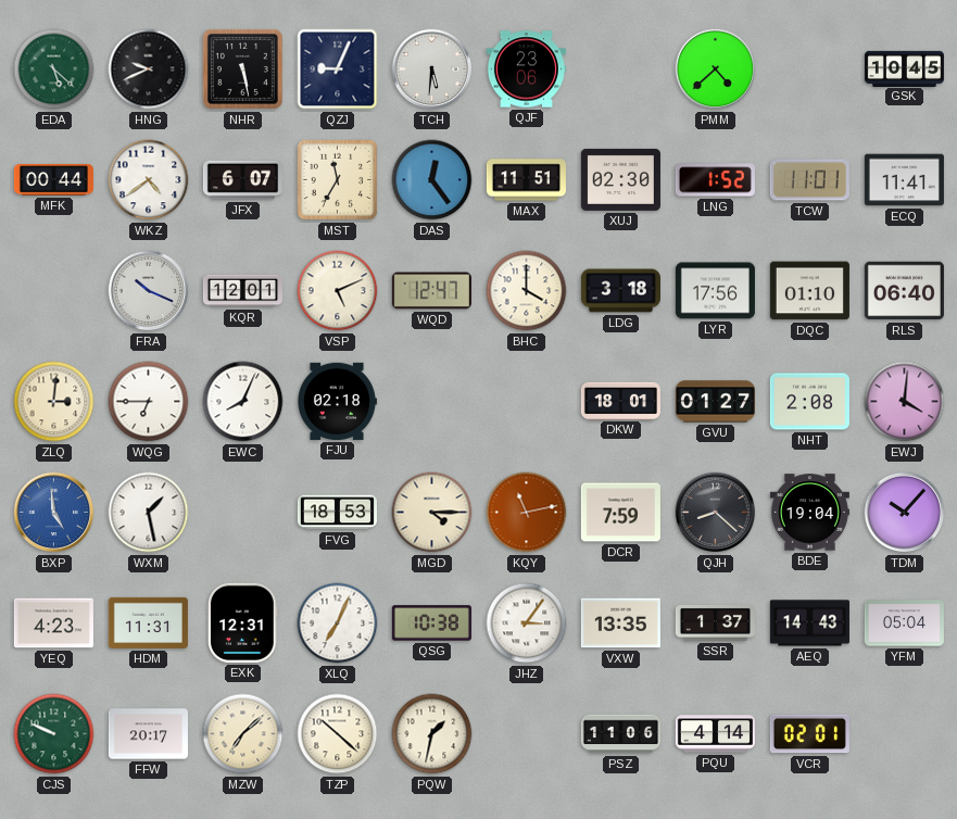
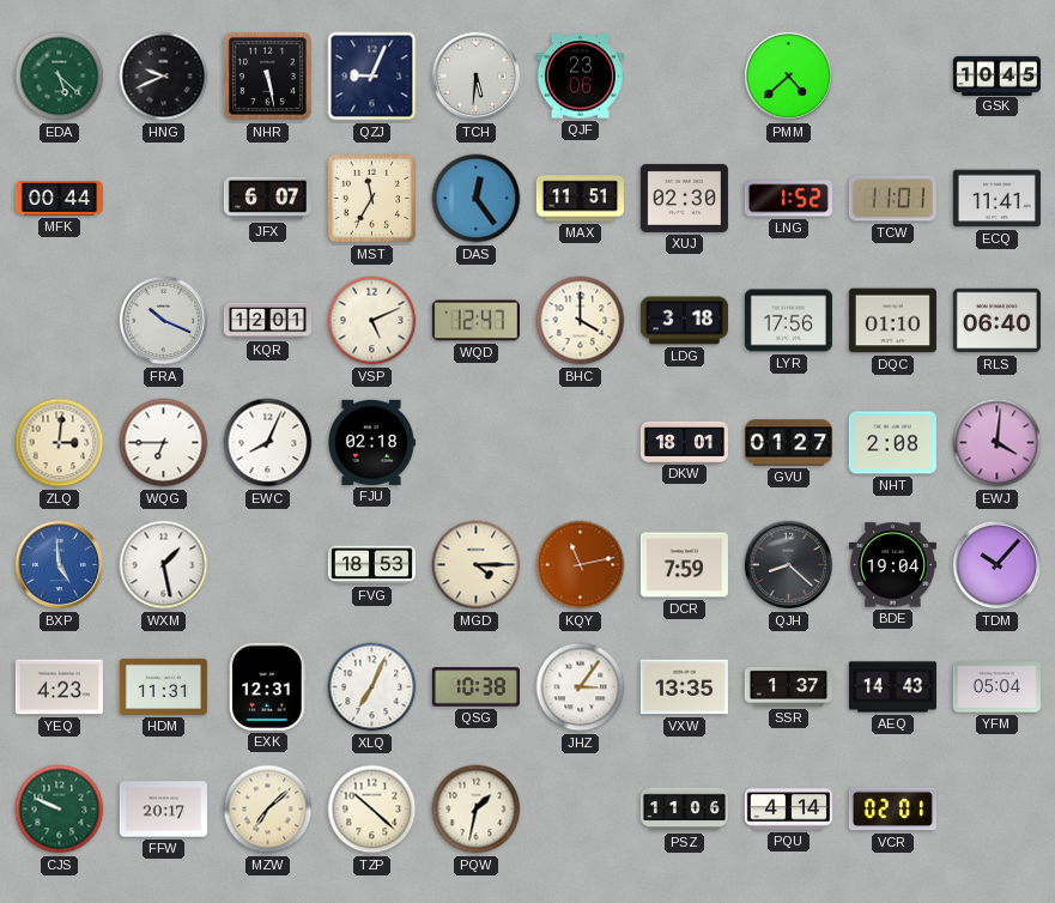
WKZ: 4:39 -> none
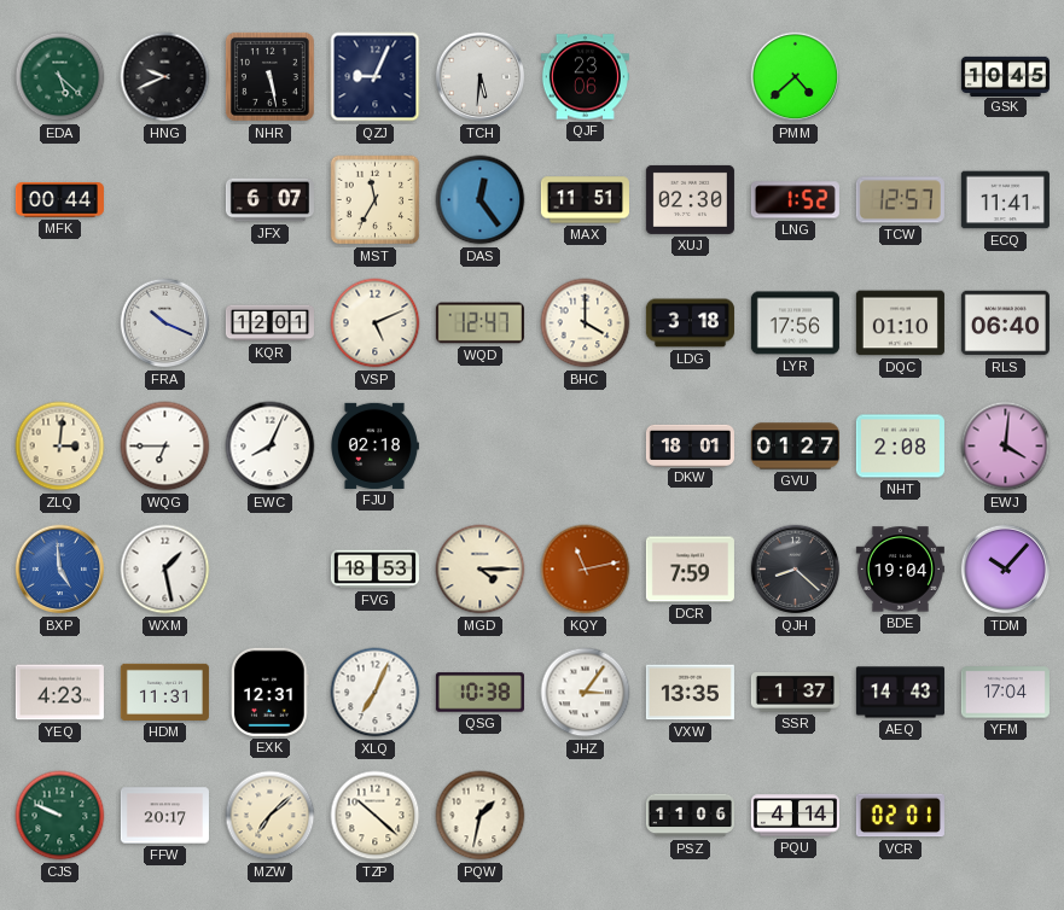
TCW: 11:01 -> 12:57
YFM: 05:04 -> 17:04
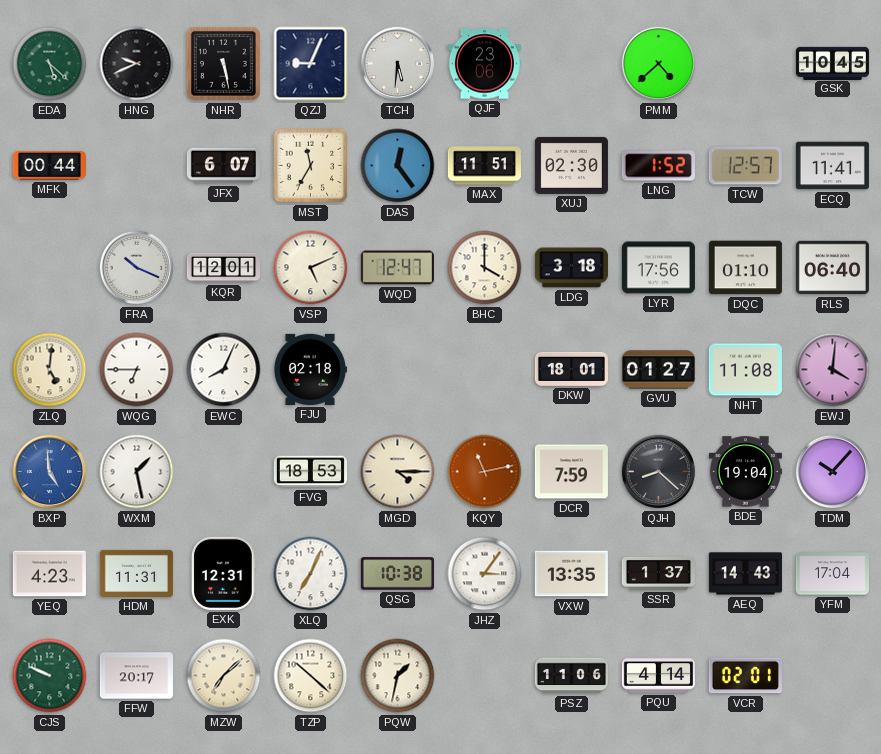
ZLQ: 3:01 -> 5:01
NHT: 2:08 -> 11:08
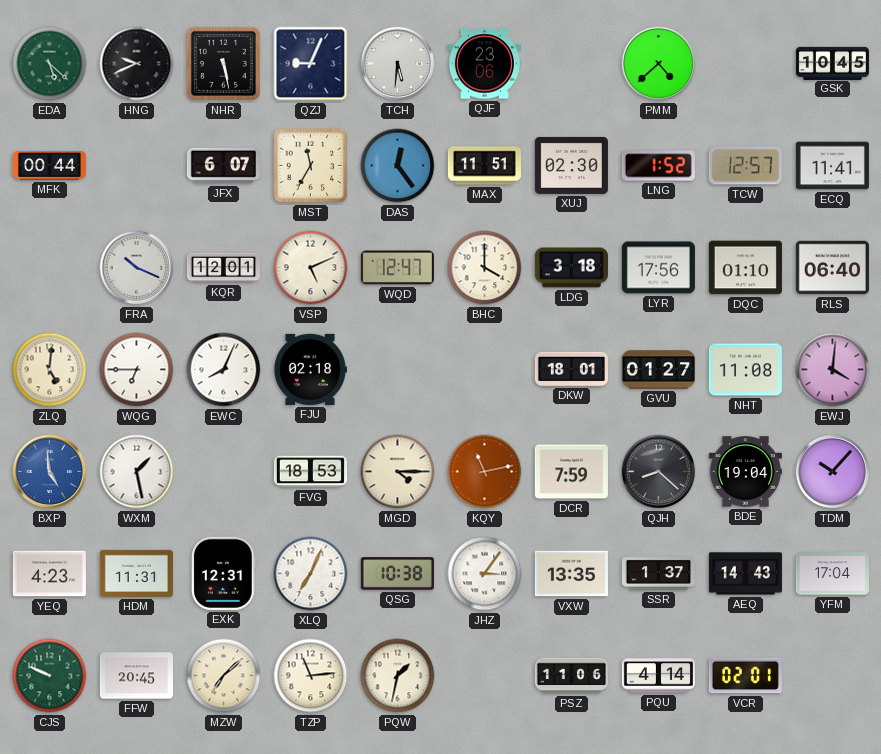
FFW: 20:17 -> 20:45
TZP: 10:22 -> 11:14
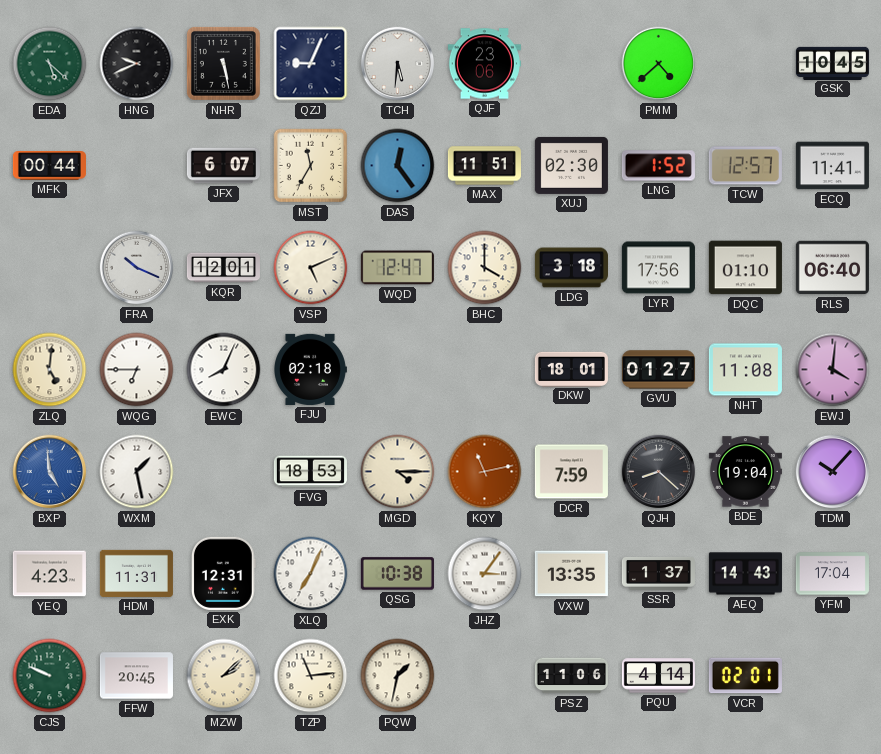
MZW: 7:08 -> 2:08
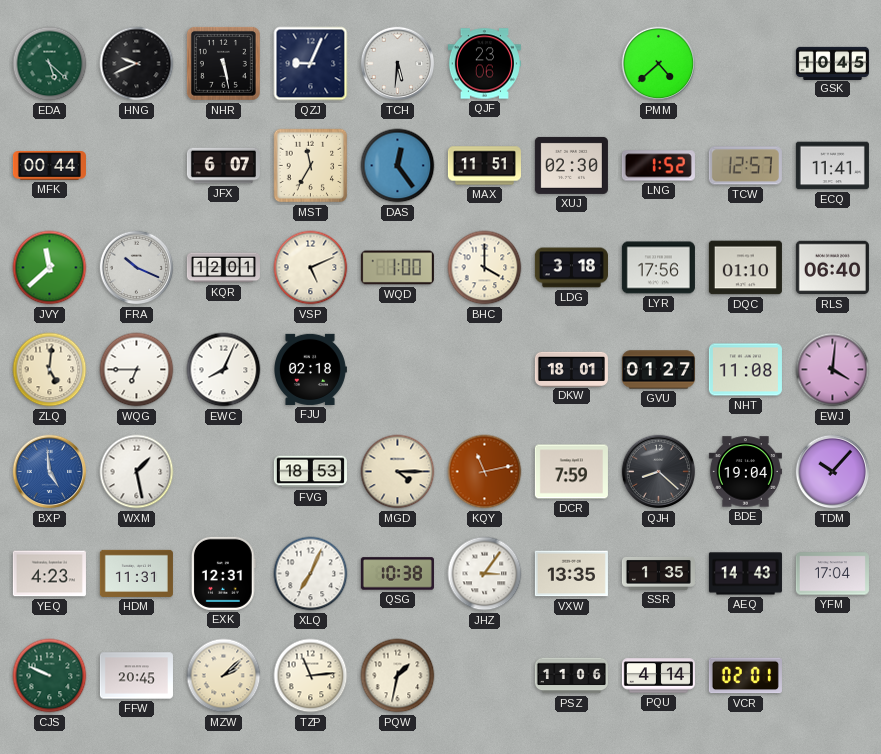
JVY: none -> 11:38
WQD: 12:47 -> 1:00
SSR: 1:37 -> 1:35
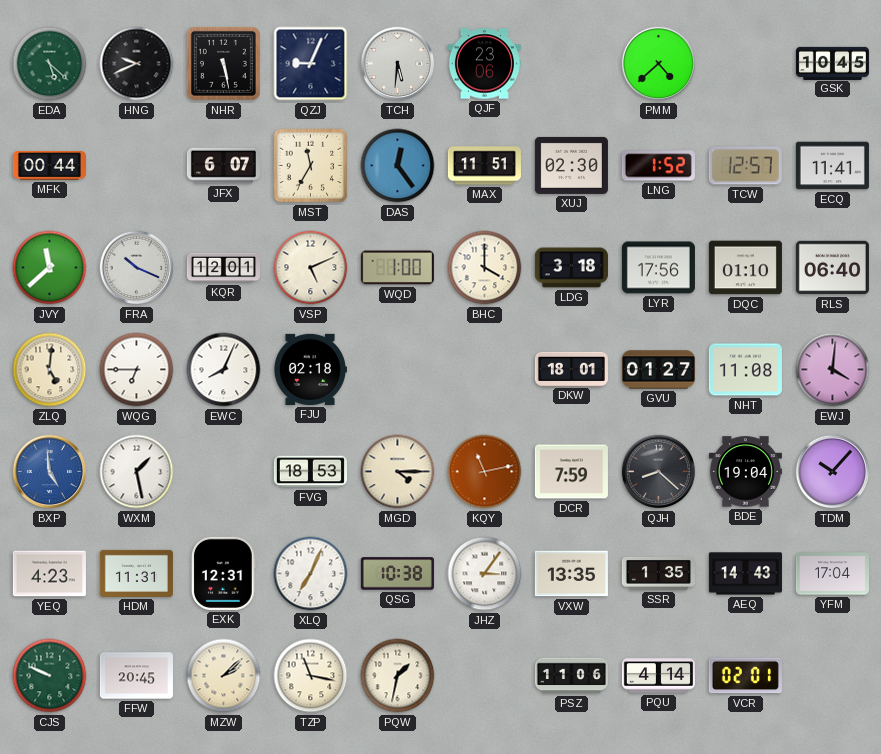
TZP: 11:14 -> 11:17
